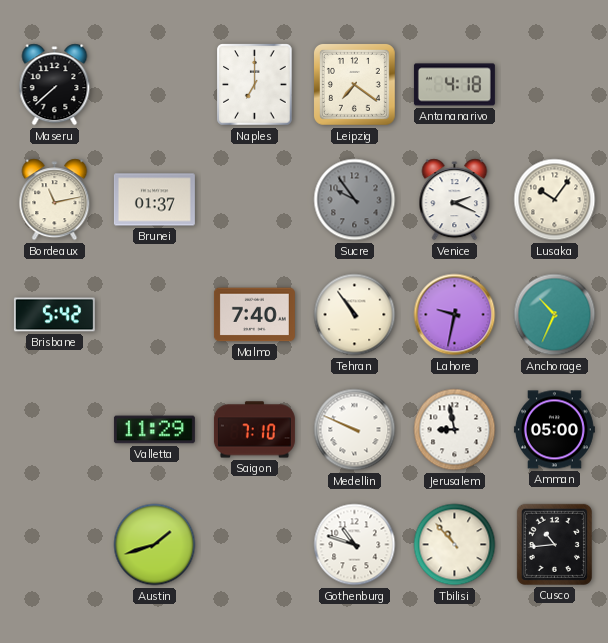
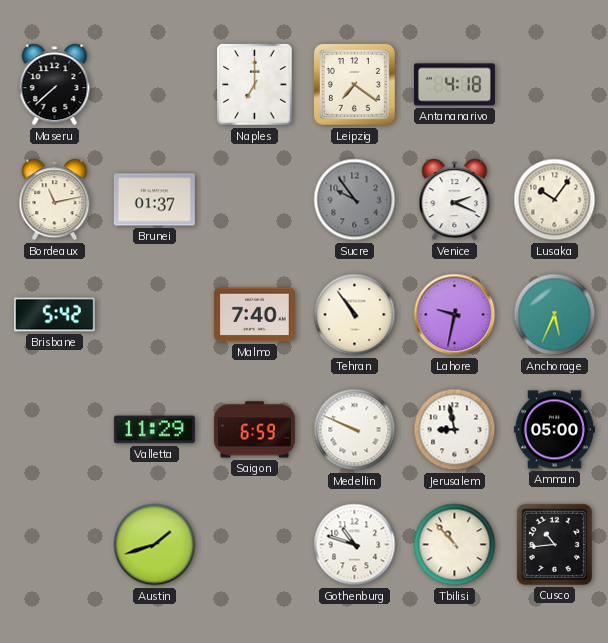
Anchorage: 10:34 -> 5:34
Saigon: 7:10 -> 6:59
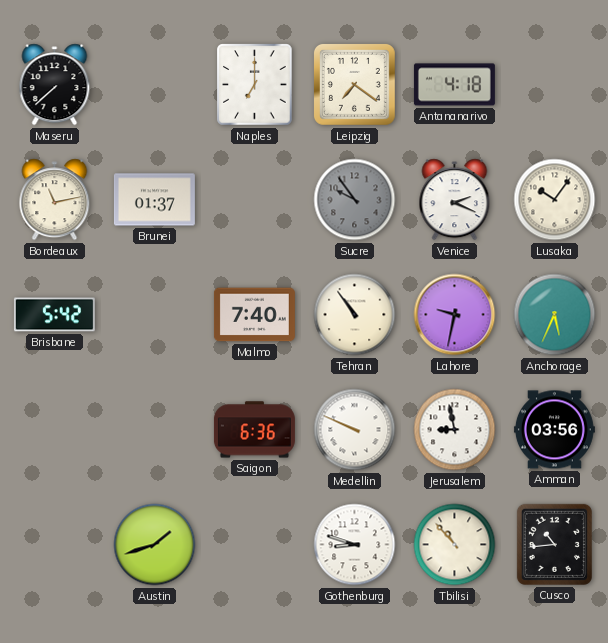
Valletta: 11:29 -> none
Saigon: 6:59 -> 6:36
Amman: 05:00 -> 03:56
Gothenburg: 10:48 -> 8:48
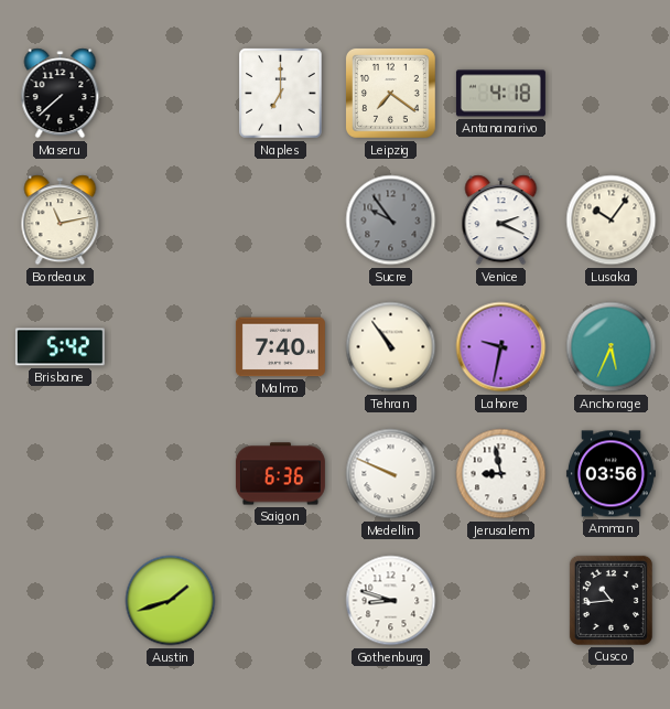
Brunei: 01:37 -> none
Tbilisi: 10:53 -> none
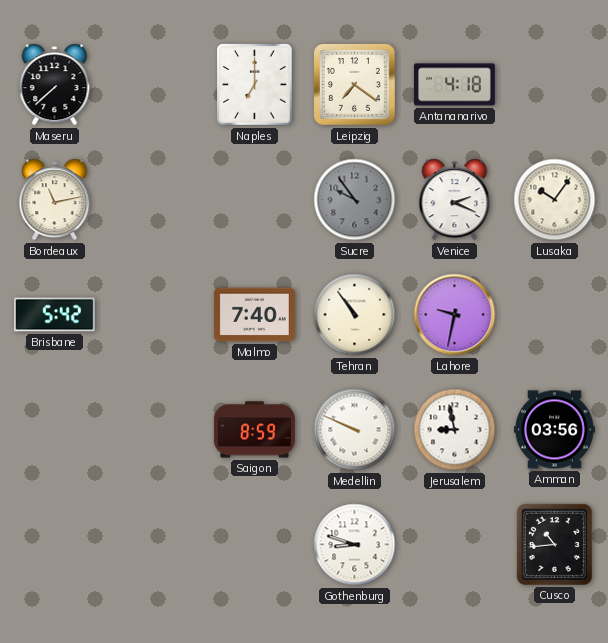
Anchorage: 5:34 -> none
Saigon: 6:36 -> 8:59
Austin: 1:42 -> none
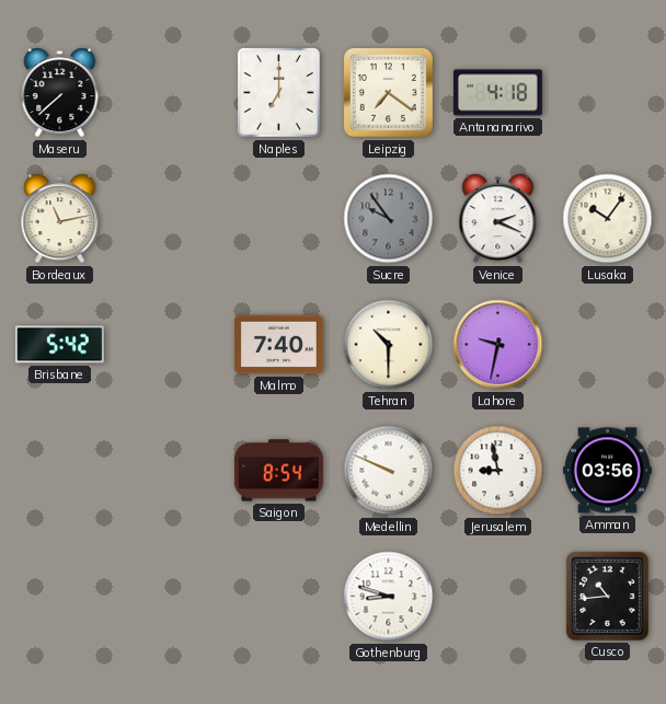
Tehran: 10:54 -> 10:30
Saigon: 8:59 -> 8:54
